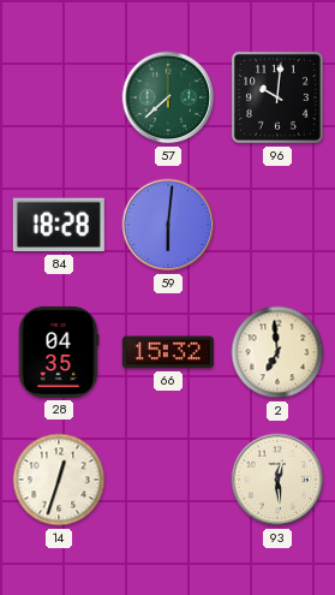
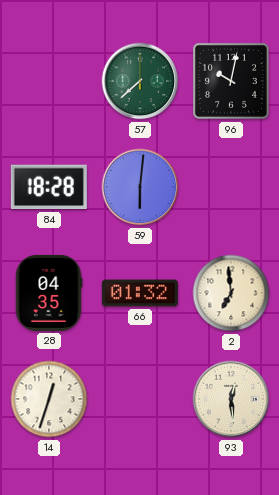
96: 10:01 -> 10:02
66: 15:32 -> 01:32
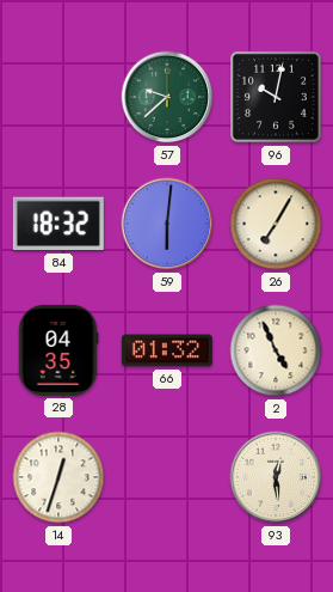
57: 7:38 -> 9:38
84: 18:28 -> 18:32
26: none -> 7:05
2: 6:59 -> 4:56
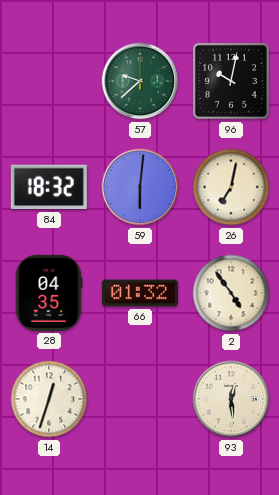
26: 7:05 -> 7:02
2: 4:56 -> 4:54
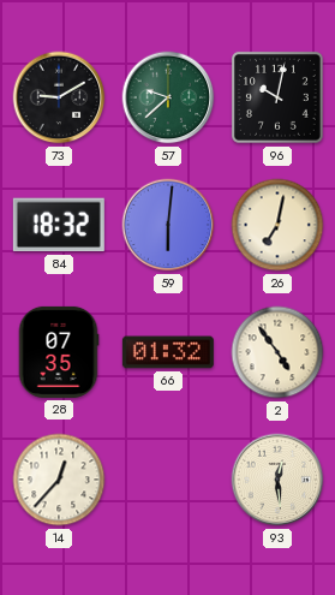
73: none -> 9:10
28: 04:35 -> 07:35
14: 12:33 -> 12:37
